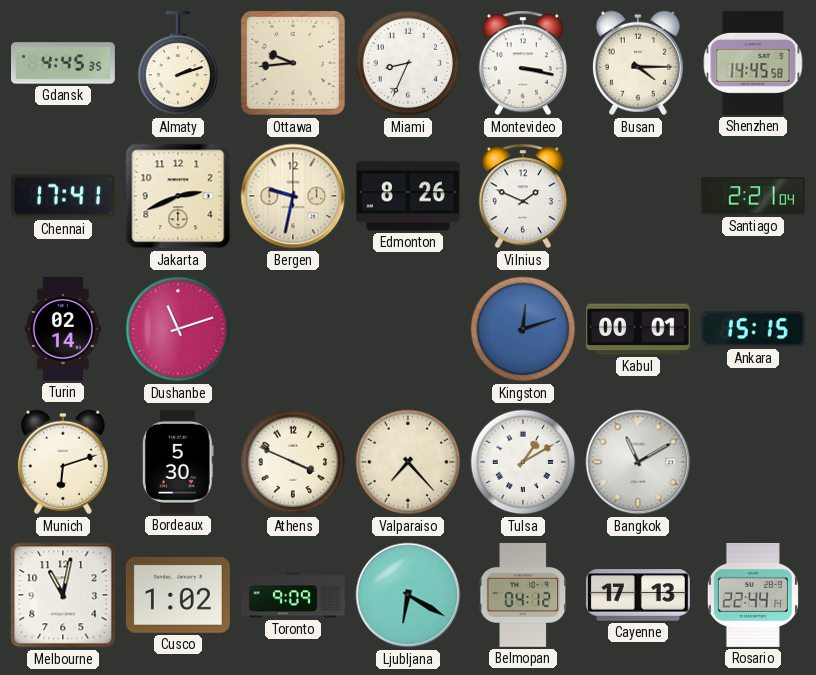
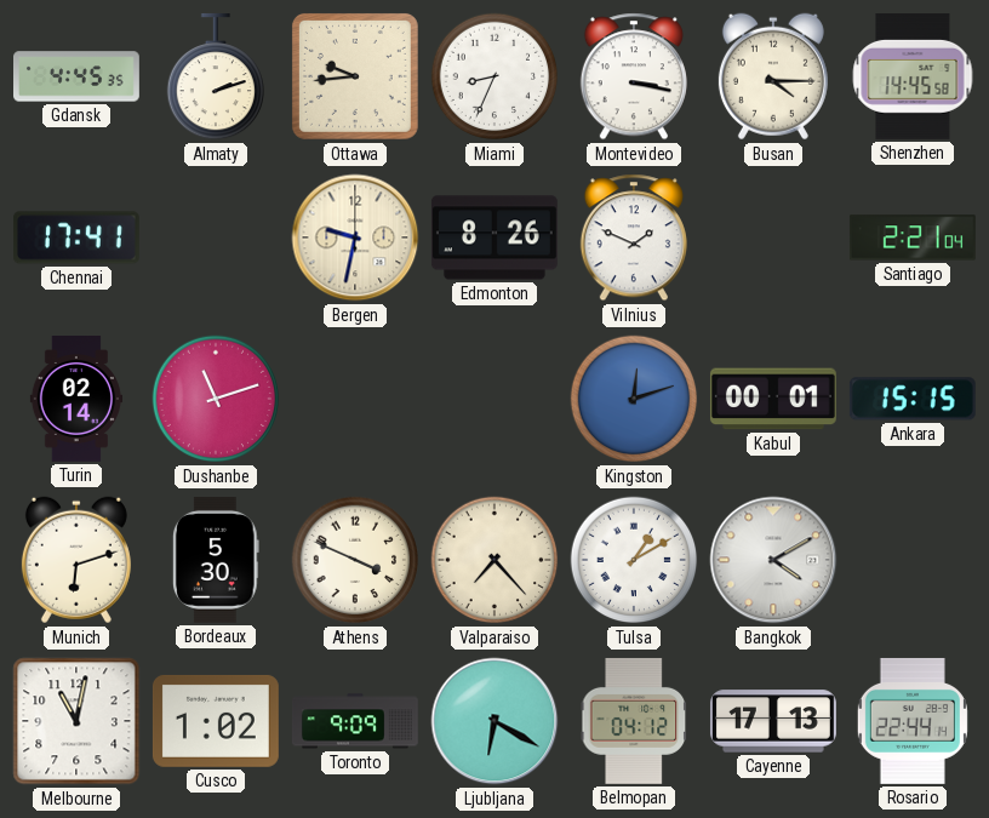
Jakarta: 2:41 -> none
Bangkok: 11:10 -> 4:10
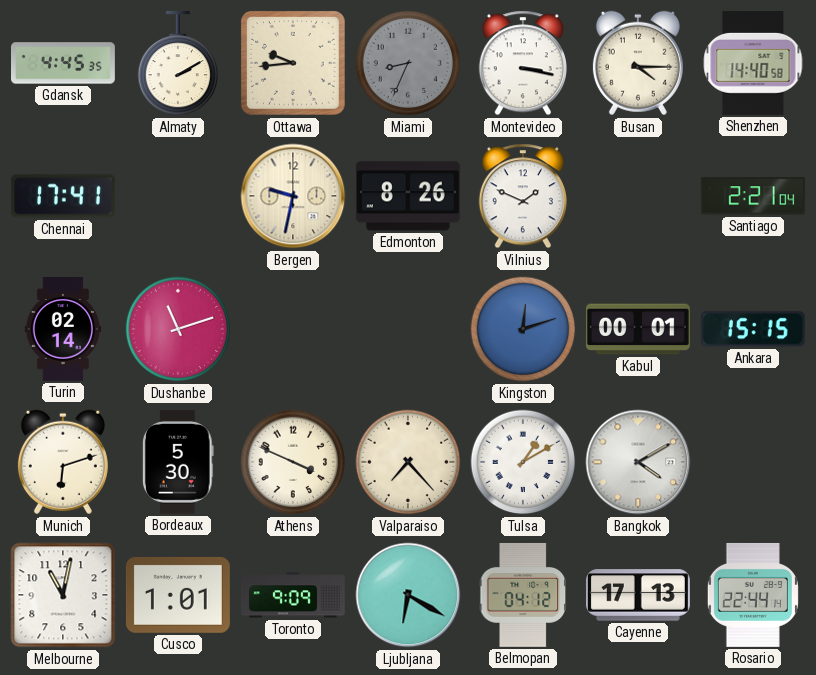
Almaty: 2:12 -> 2:10
Miami dial: white -> grey
Shenzhen: 14:45 -> 14:40
Cusco: 1:02 -> 1:01
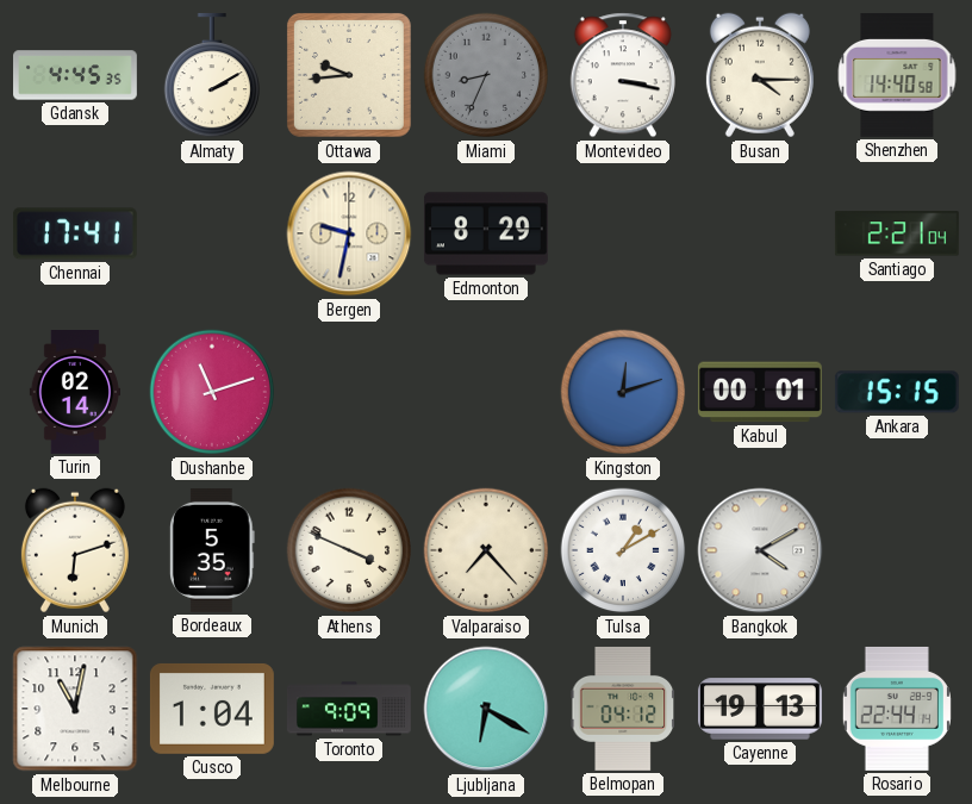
Edmonton: 8:26 -> 8:29
Vilnius: 1:49 -> none
Bordeaux: 5:30 -> 5:35
Cusco: 1:01 -> 1:04
Cayenne: 17:13 -> 19:13
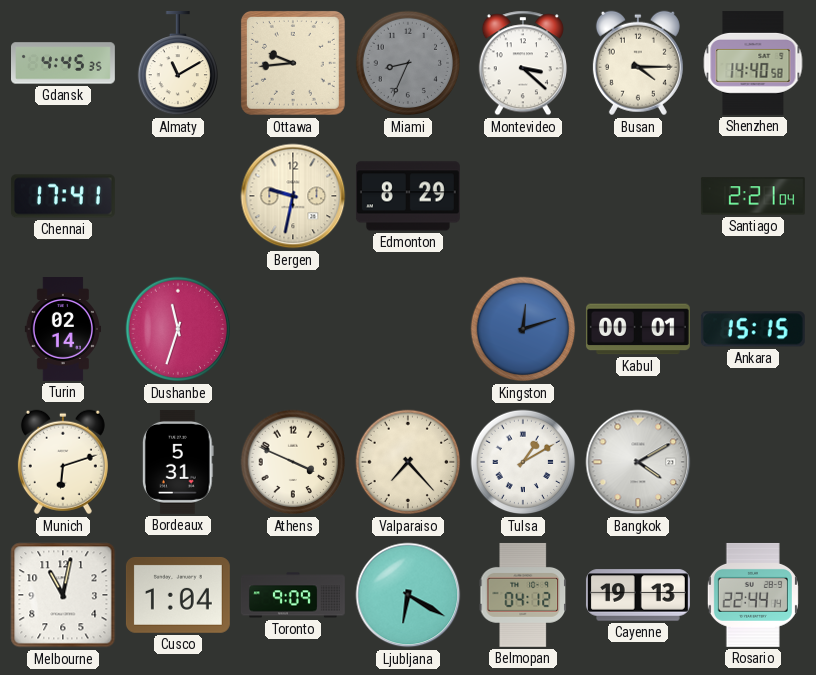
Almaty: 2:10 -> 11:10
Montevideo: 3:17 -> 3:22
Dushanbe: 11:12 -> 11:33
Bordeaux: 5:35 -> 5:31
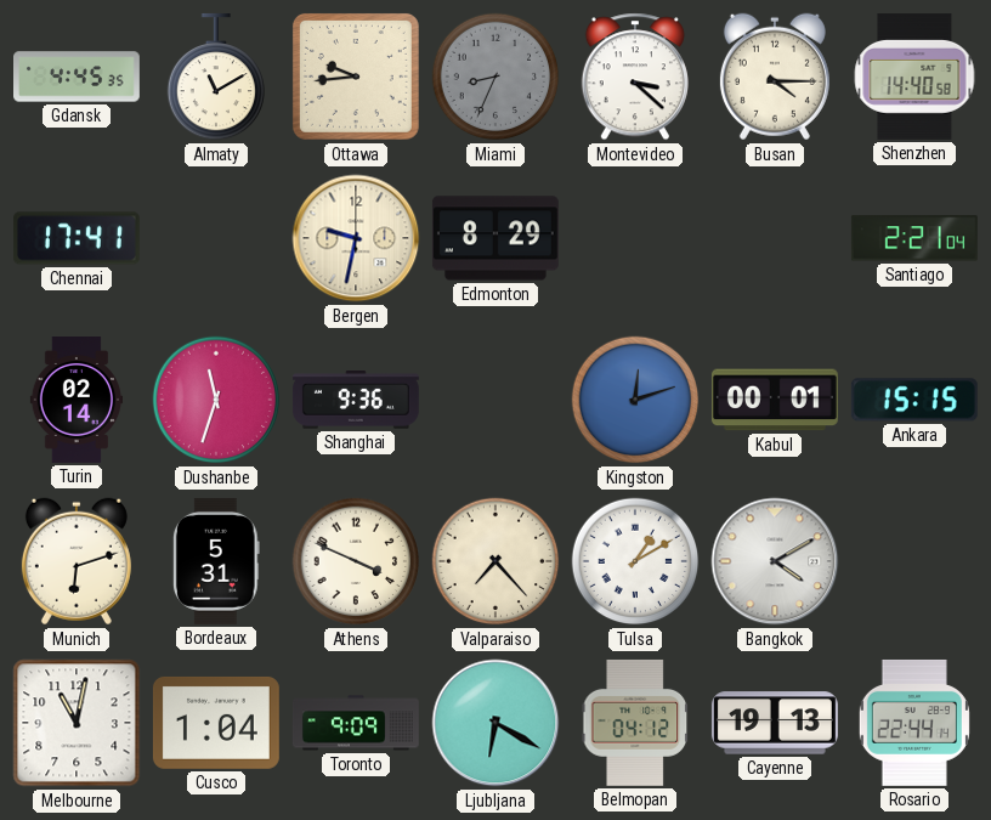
Shanghai: none -> 9:36
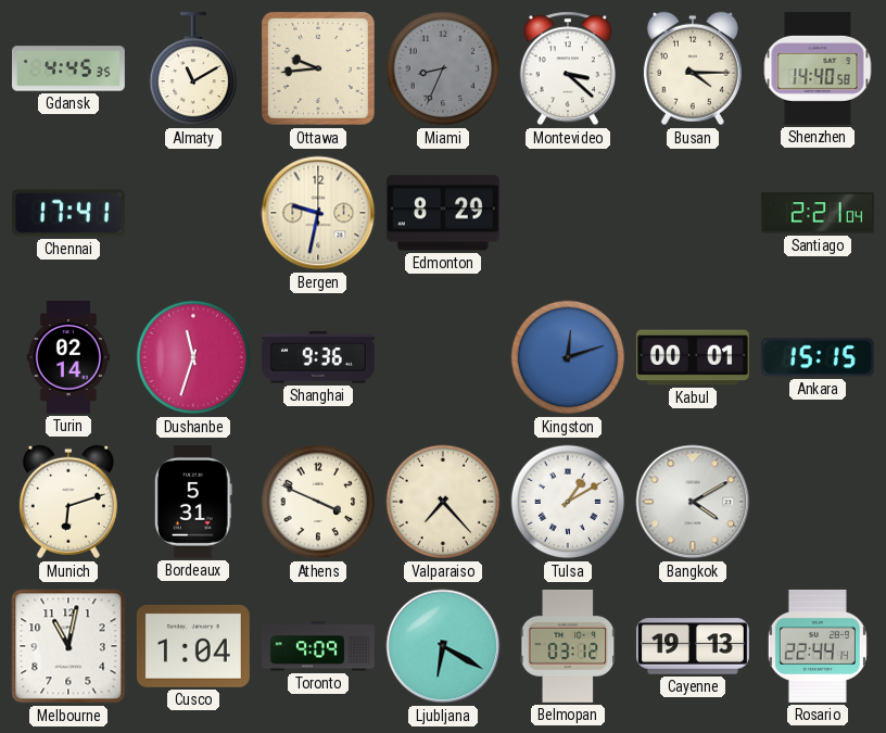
Belmopan: 04:12 -> 03:12
